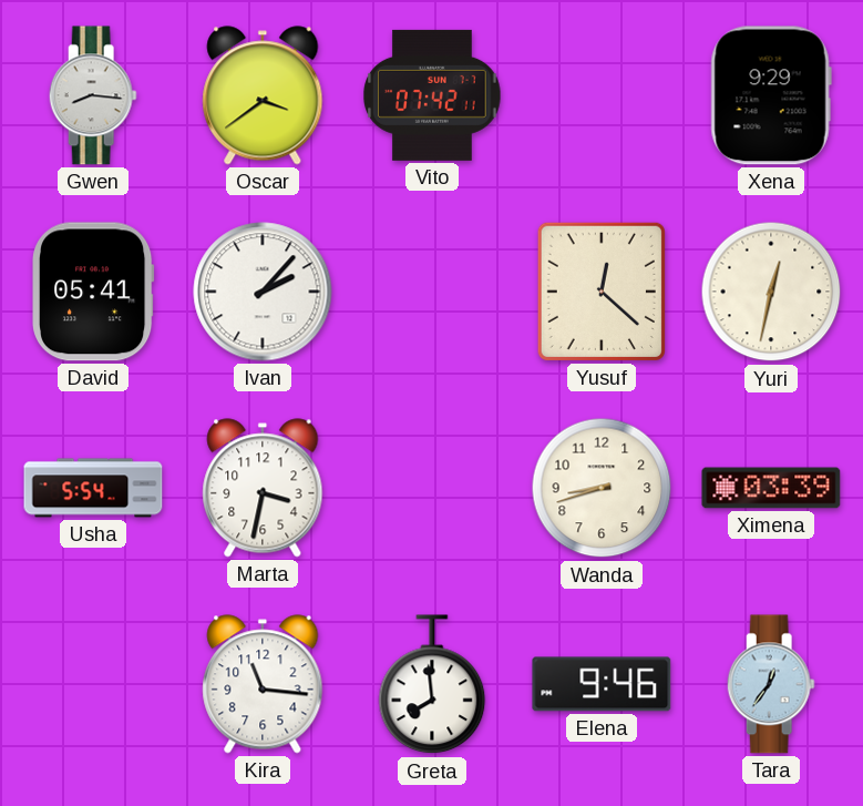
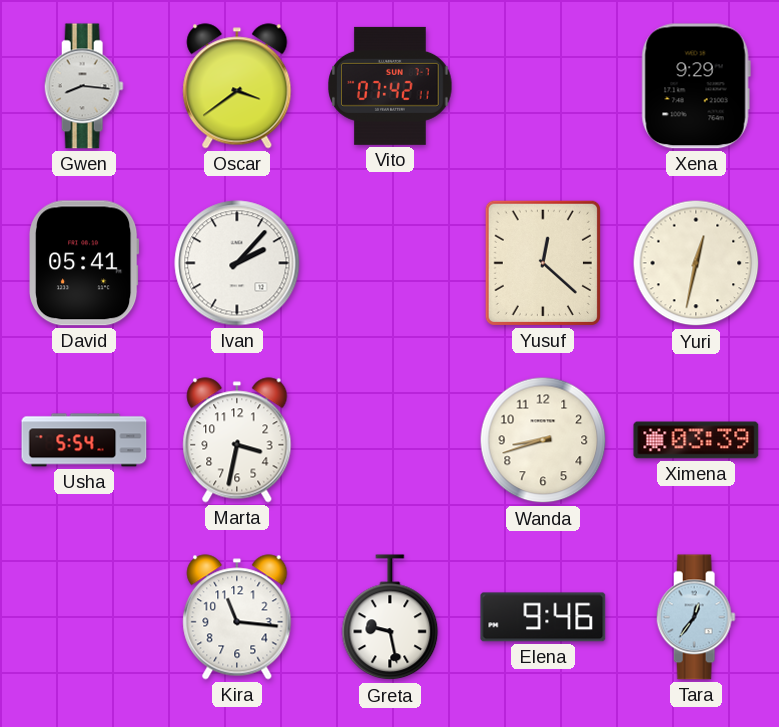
Greta: 7:59 -> 9:28
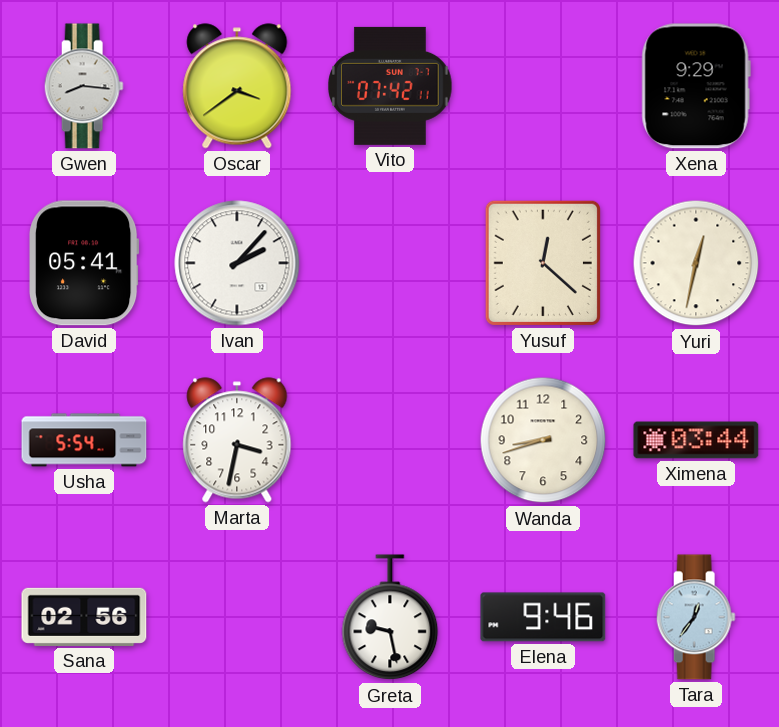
Ximena: 03:39 -> 03:44
Sana: none -> 02:56
Kira: 11:16 -> none
